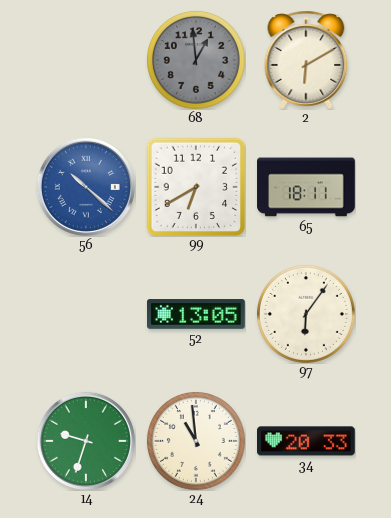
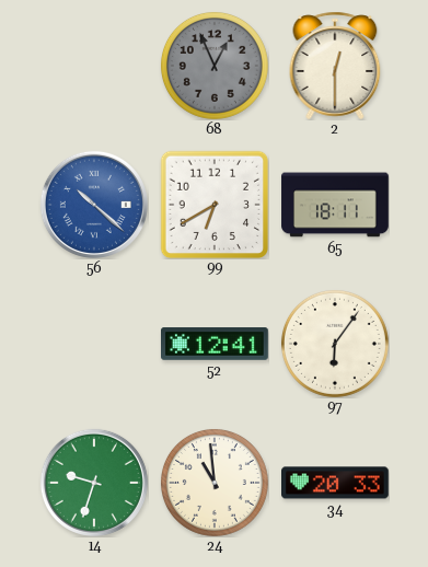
68: 12:59 -> 12:56
2: 6:10 -> 12:30
52: 13:05 -> 12:41
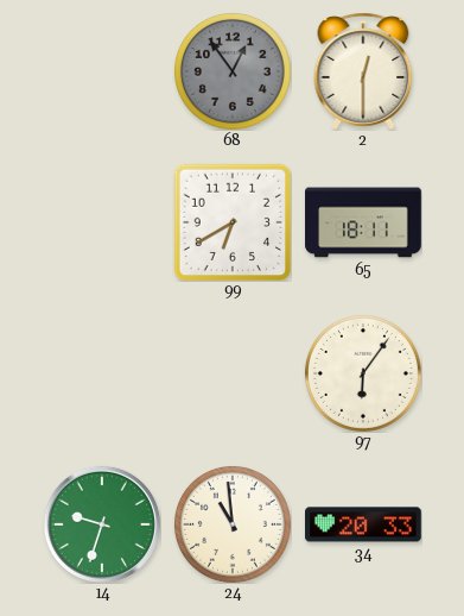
68: 12:56 -> 12:54
56: 10:22 -> none
52: 12:41 -> none
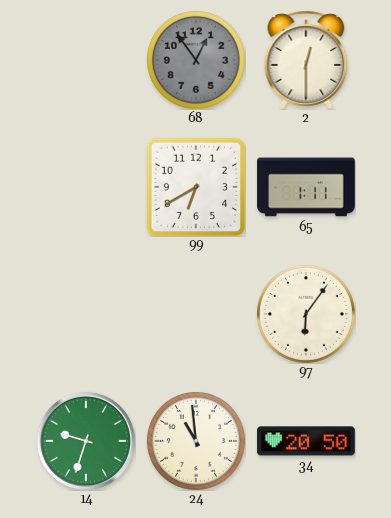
65: 18:11 -> 1:11
34: 20:33 -> 20:50
